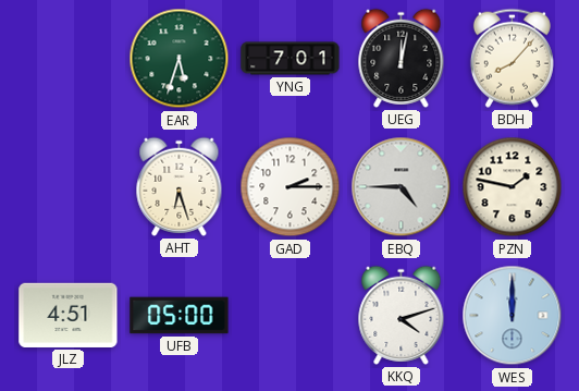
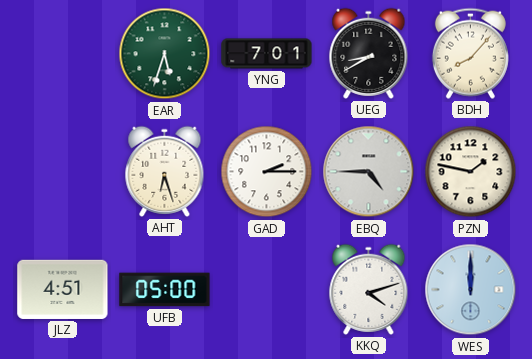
UEG: 12:02 -> 8:40
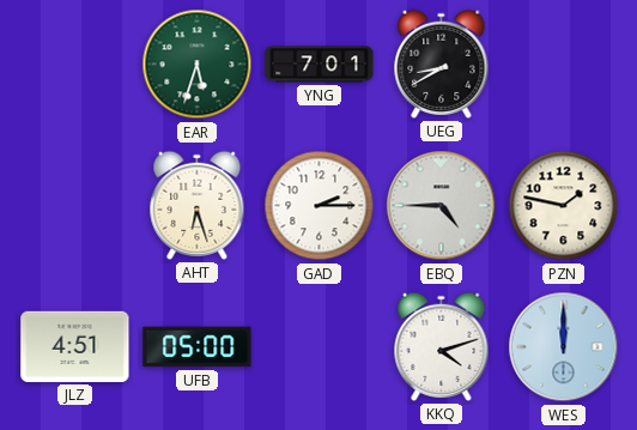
BDH: 8:07 -> none
